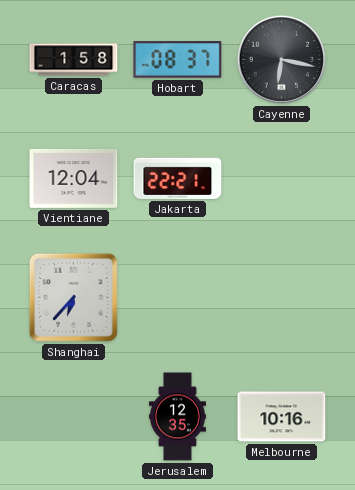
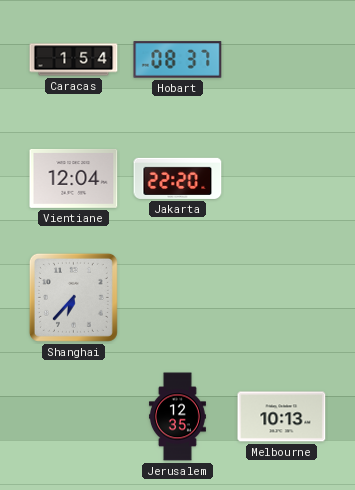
Caracas: 1:58 -> 1:54
Cayenne: 6:17 -> none
Jakarta: 22:21 -> 22:20
Melbourne: 10:16 -> 10:13
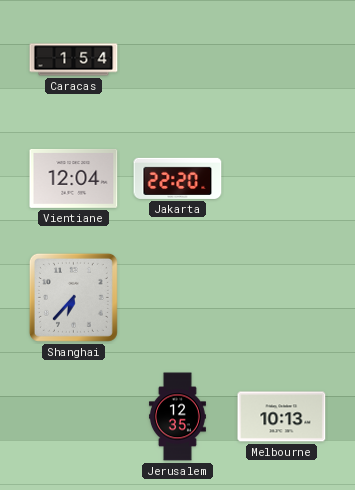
Hobart: 08:37 -> none
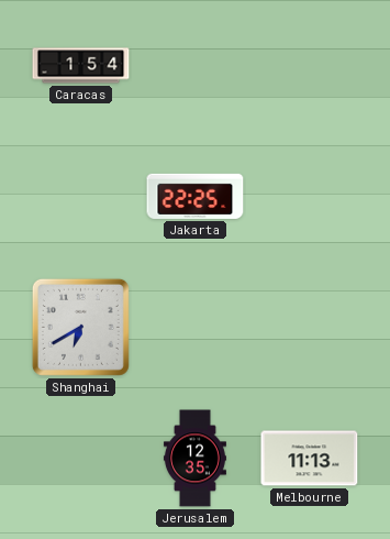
Vientiane: 12:04 -> none
Jakarta: 22:20 -> 22:25
Shanghai: 6:37 -> 6:40
Melbourne: 10:13 -> 11:13
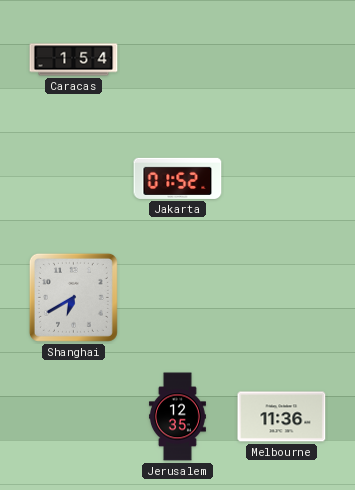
Jakarta: 22:25 -> 01:52
Melbourne: 11:13 -> 11:36
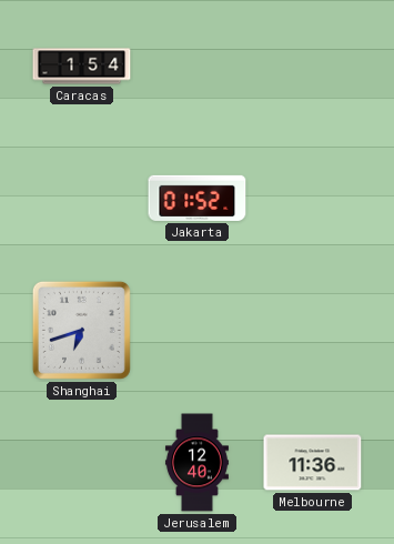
Shanghai: 6:40 -> 6:42
Jerusalem: 12:35 -> 12:40
